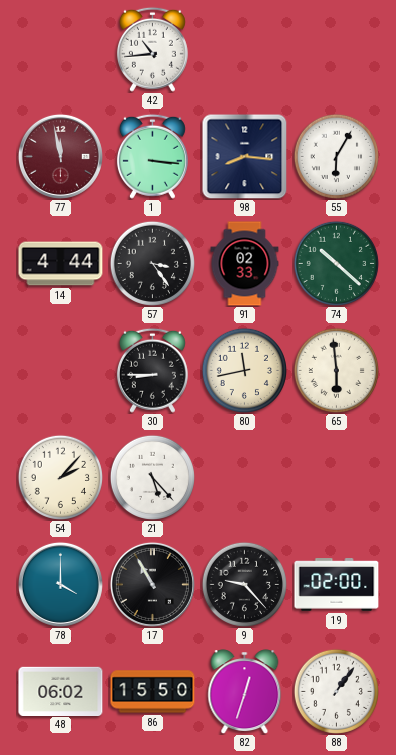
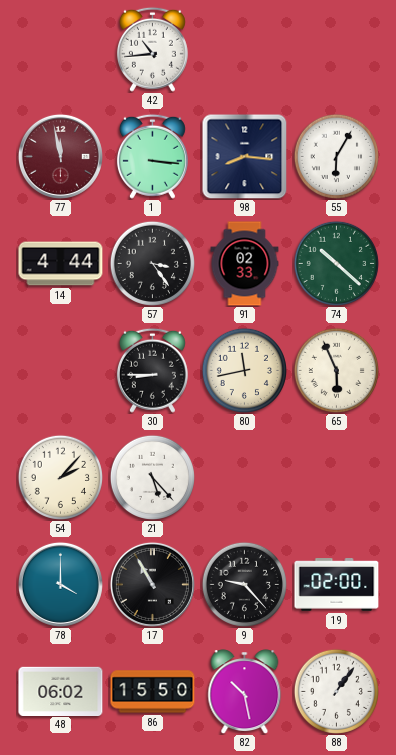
65: 5:59 -> 5:56
82: 12:33 -> 10:28
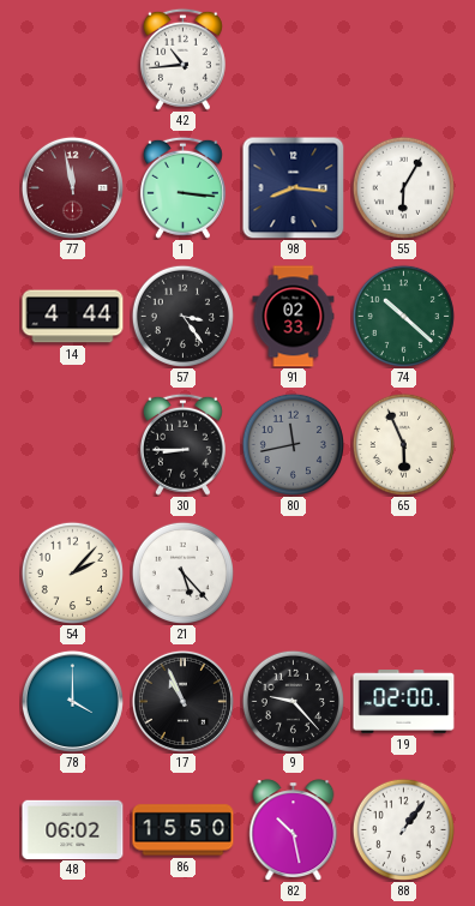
80 dial: cream -> grey
17: 10:55 -> 10:56
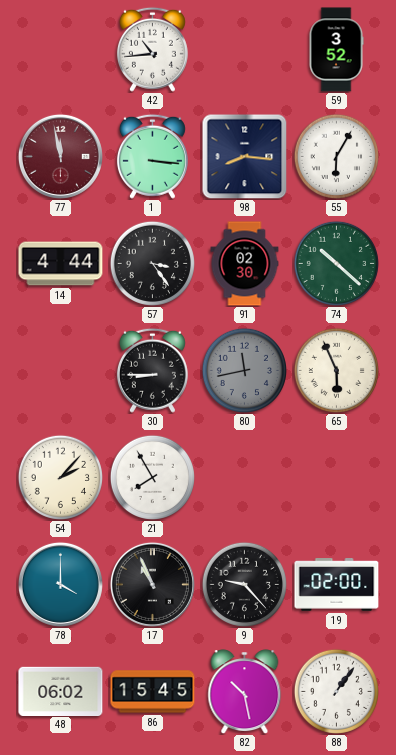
59: none -> 3:52
91: 02:33 -> 02:30
21: 5:23 -> 7:55
86: 15:50 -> 15:45
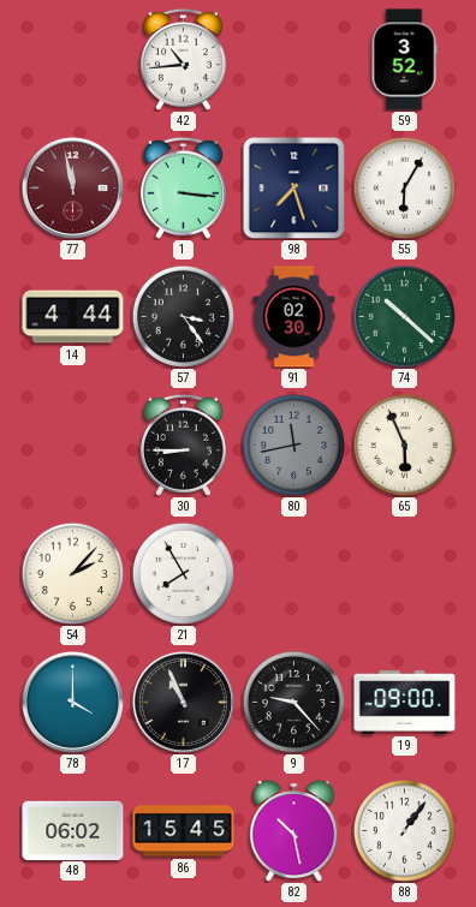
98: 8:16 -> 7:27
19: 02:00 -> 09:00
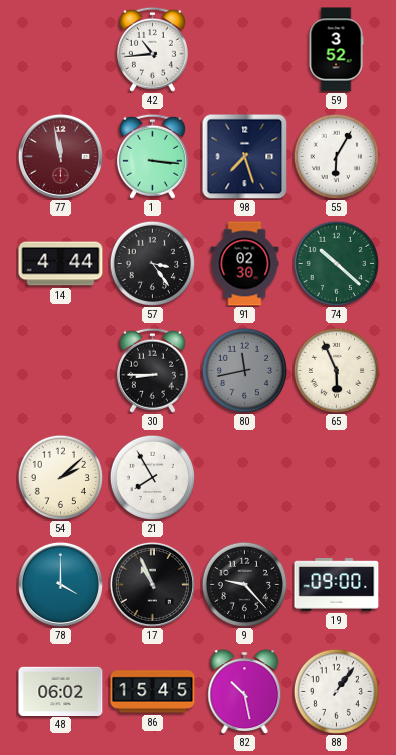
54: 2:07 -> 2:08
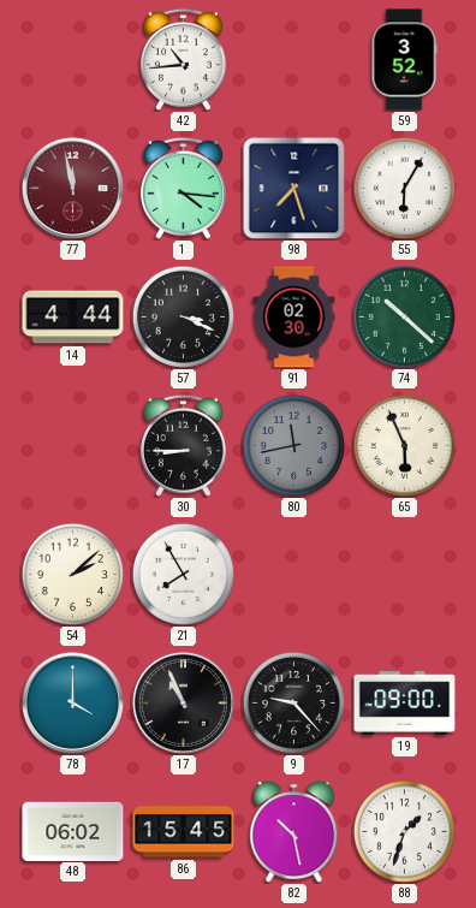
1: 3:16 -> 4:16
57: 3:24 -> 3:19
88: 1:06 -> 1:33
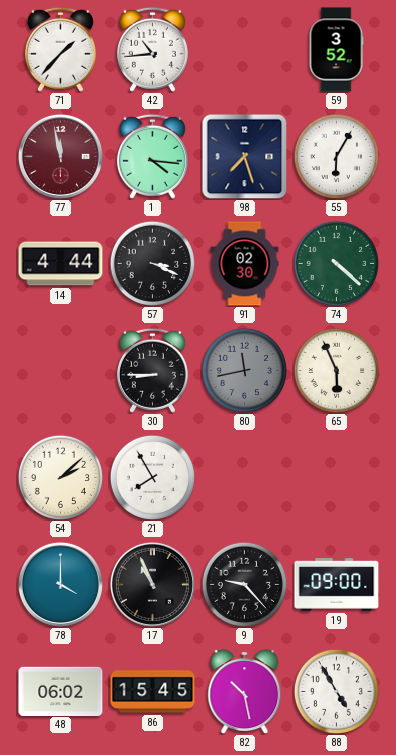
71: none -> 1:37
74: 10:22 -> 4:22
88: 1:33 -> 4:55
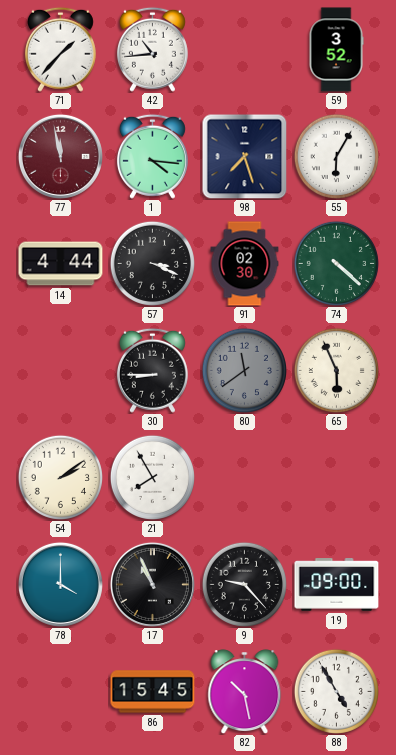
80: 11:43 -> 11:39
54: 2:08 -> 2:09
48: 06:02 -> none
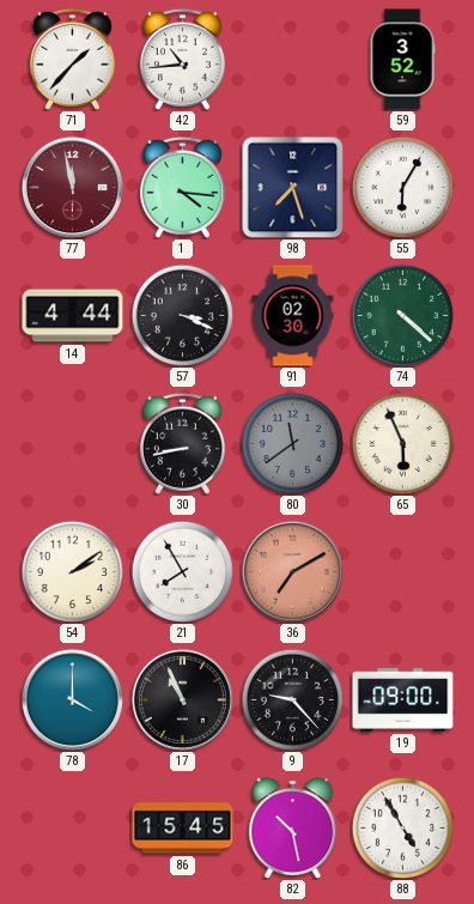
30: 8:45 -> 8:43
36: none -> 7:10
